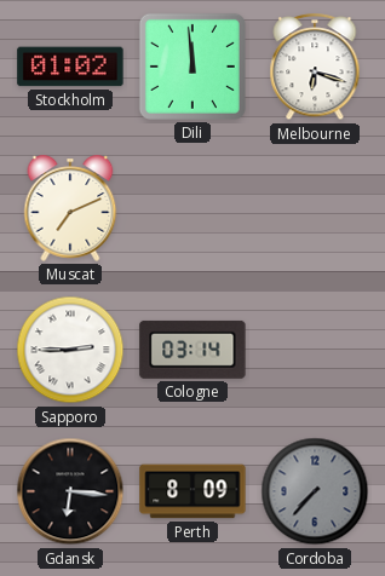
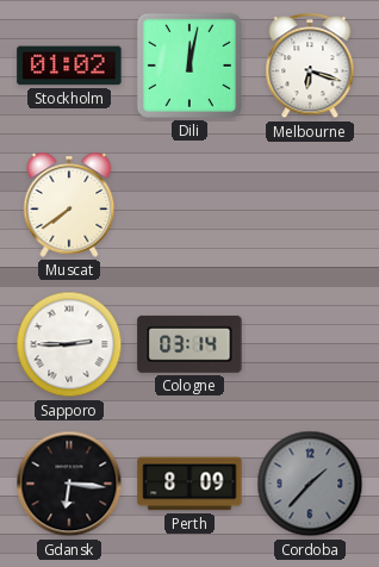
Dili: 11:59 -> 12:02
Muscat: 7:11 -> 7:39
Cordoba: 7:37 -> 1:37
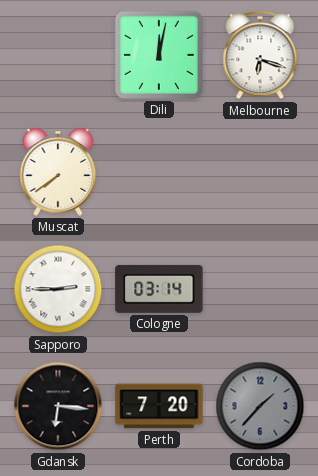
Stockholm: 01:02 -> none
Perth: 8:09 -> 7:20
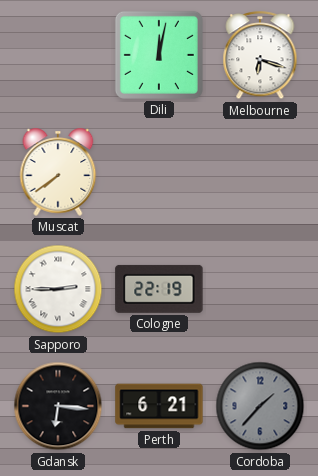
Cologne: 03:14 -> 22:19
Perth: 7:20 -> 6:21
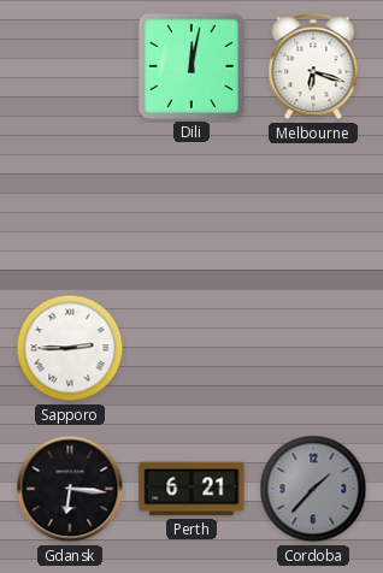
Muscat: 7:39 -> none
Cologne: 22:19 -> none
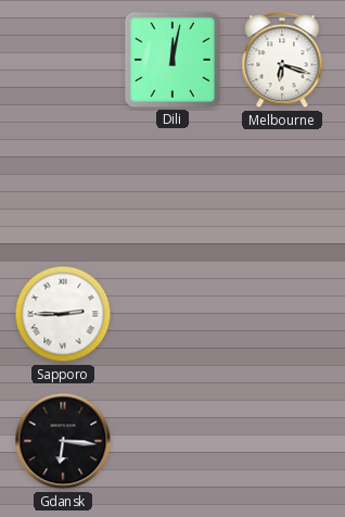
Perth: 6:21 -> none
Cordoba: 1:37 -> none
